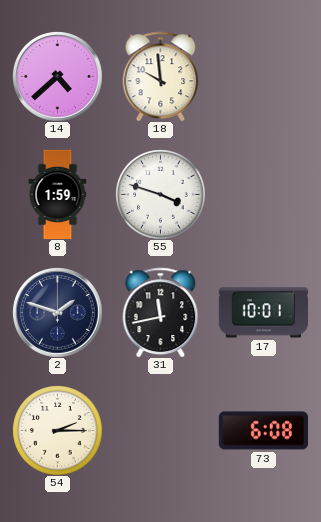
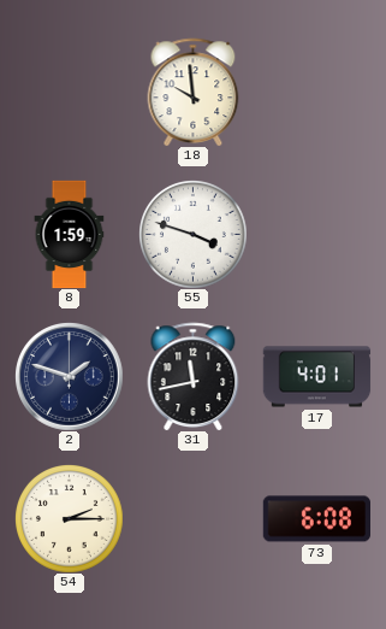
14: 4:38 -> none
17: 10:01 -> 4:01
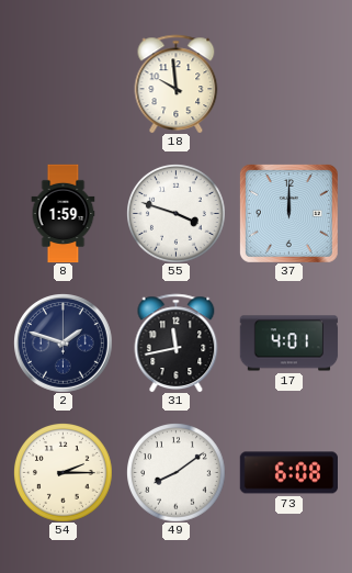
37: none -> 12:00
49: none -> 8:09
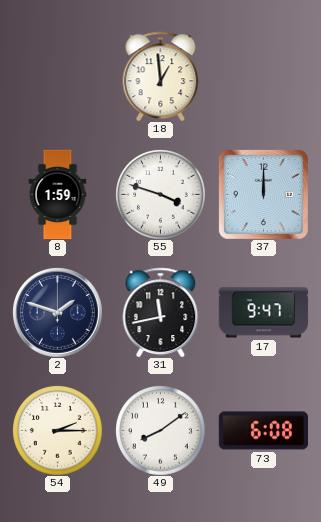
18: 9:59 -> 12:59
17: 4:01 -> 9:47
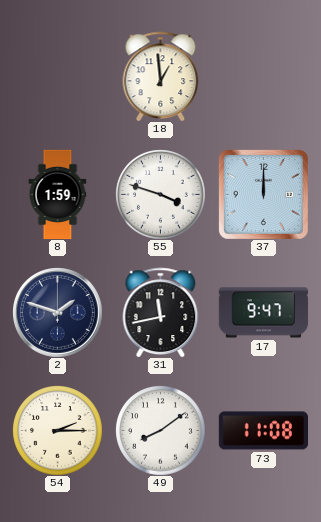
73: 6:08 -> 11:08
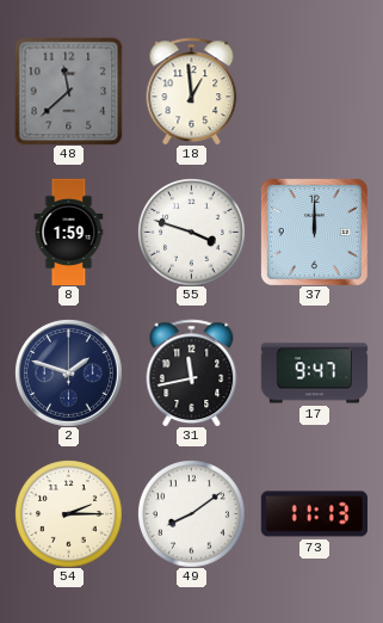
48: none -> 11:38
73: 11:08 -> 11:13
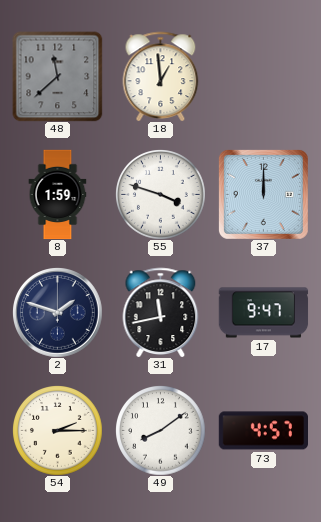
73: 11:13 -> 4:57
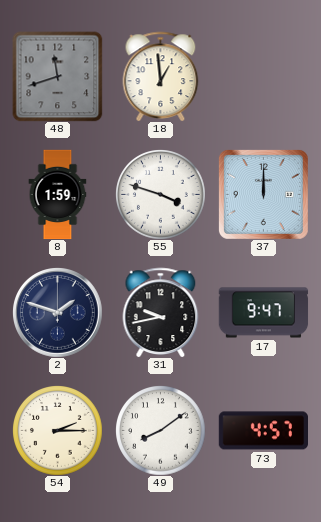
48: 11:38 -> 11:42
31: 11:43 -> 9:43
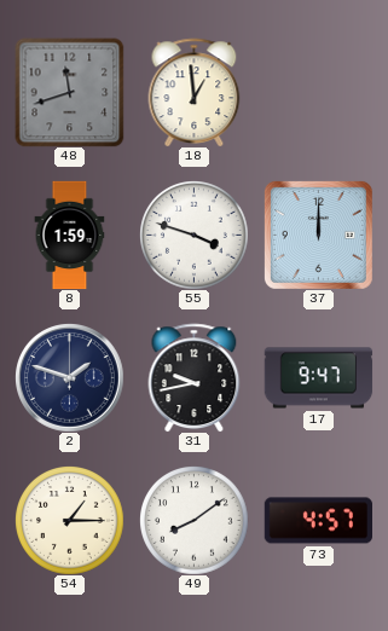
54: 2:15 -> 1:15
